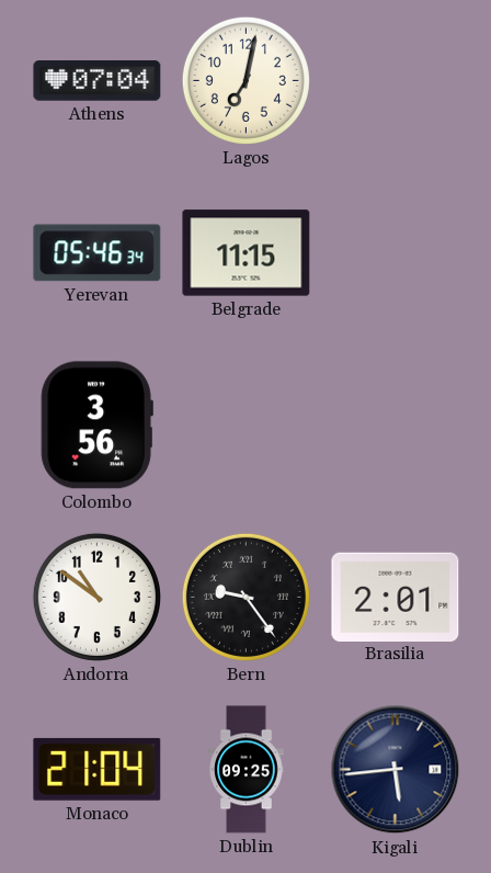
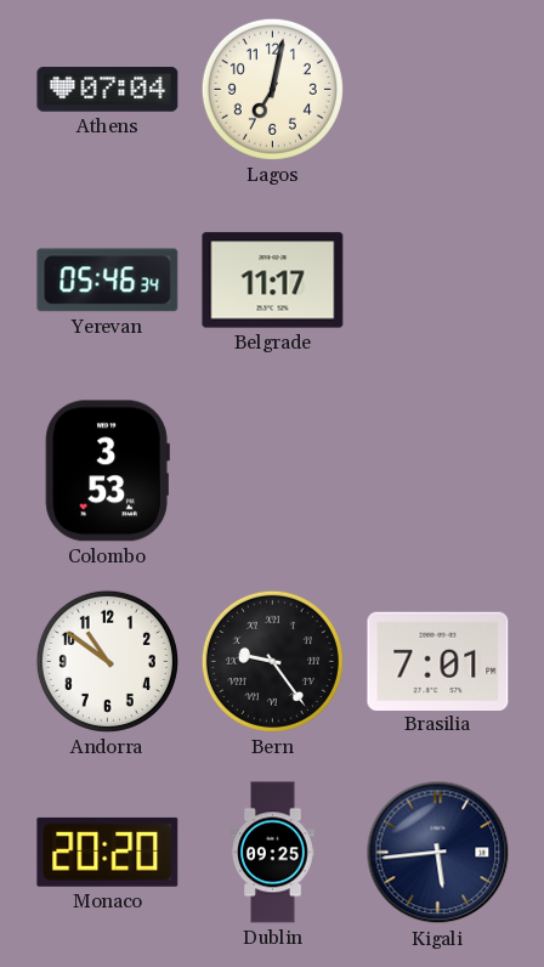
Belgrade: 11:15 -> 11:17
Colombo: 3:56 -> 3:53
Brasilia: 2:01 -> 7:01
Monaco: 21:04 -> 20:20
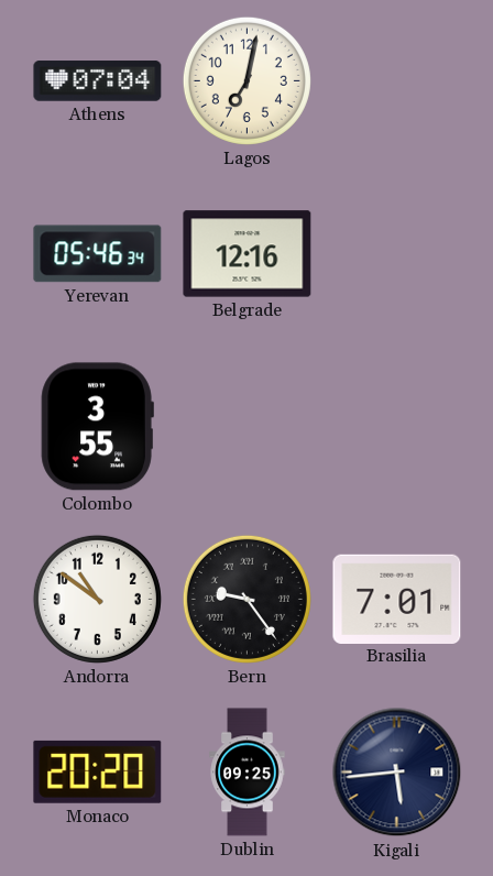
Belgrade: 11:17 -> 12:16
Colombo: 3:53 -> 3:55
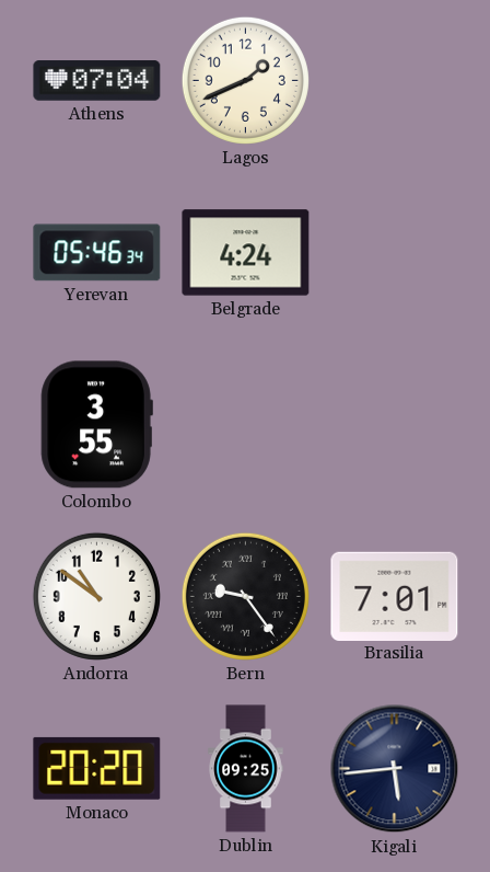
Lagos: 7:02 -> 1:41
Belgrade: 12:16 -> 4:24
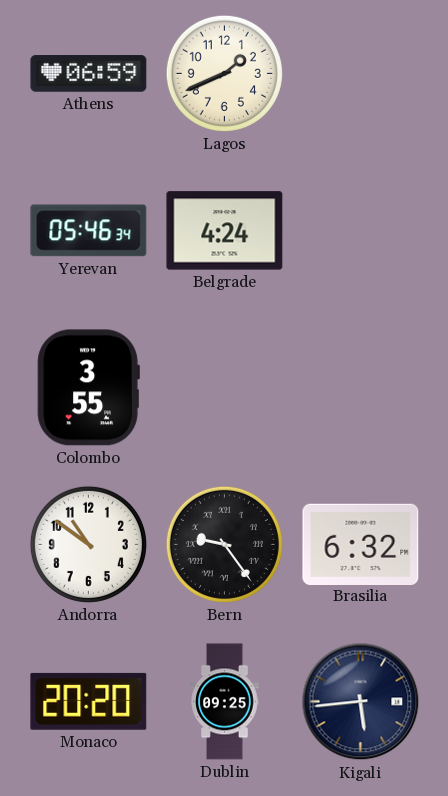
Athens: 07:04 -> 06:59
Brasilia: 7:01 -> 6:32
